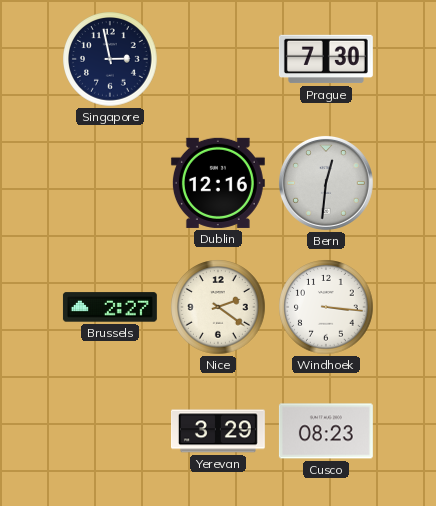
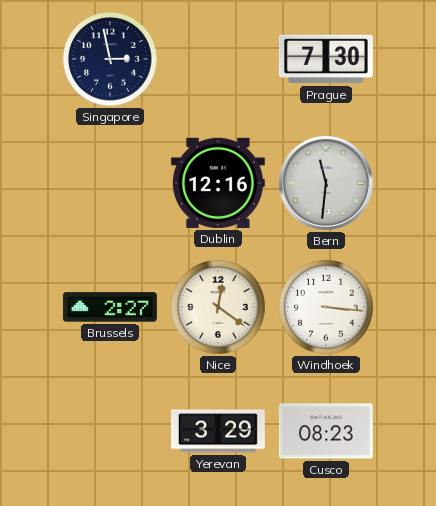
Bern: 12:31 -> 11:31
Nice: 2:21 -> 12:21
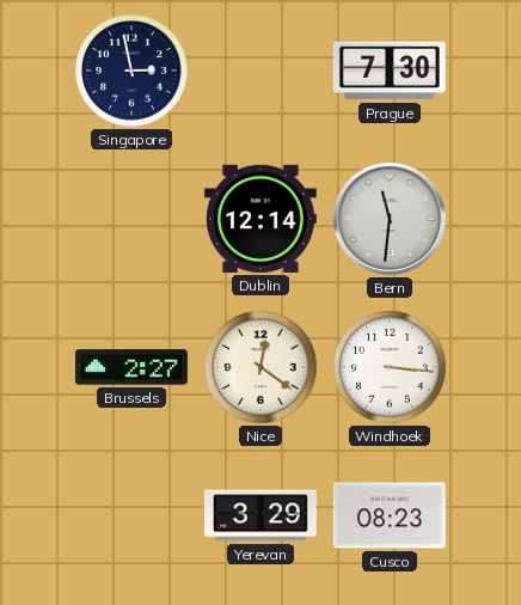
Dublin: 12:16 -> 12:14
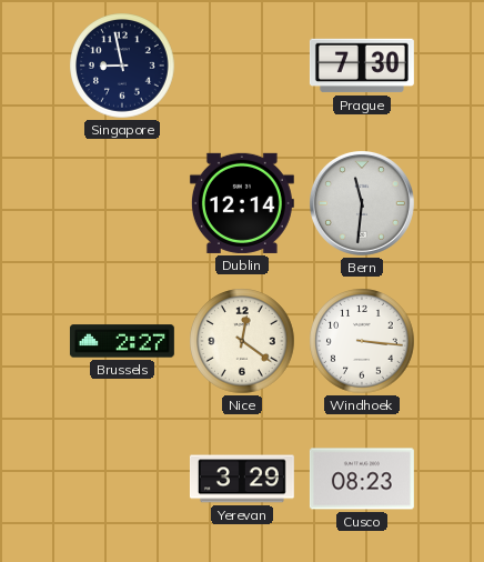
Singapore: 2:58 -> 8:58
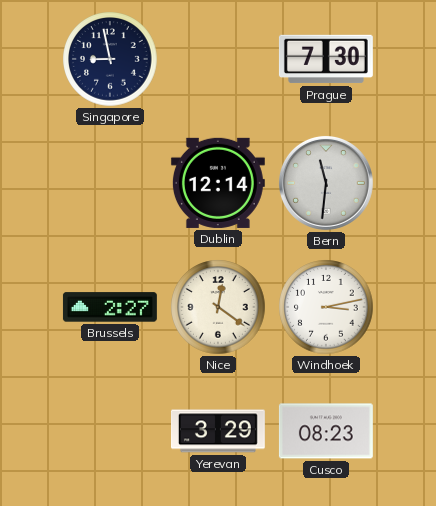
Windhoek: 3:16 -> 3:13
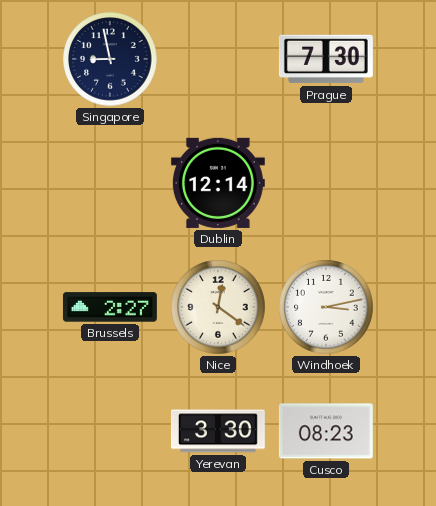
Bern: 11:31 -> none
Yerevan: 3:29 -> 3:30
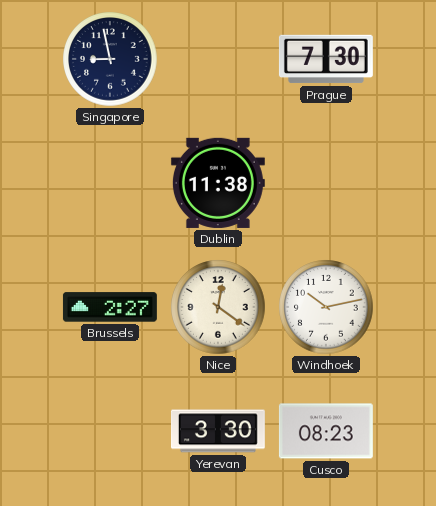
Dublin: 12:14 -> 11:38
Windhoek: 3:13 -> 10:13
